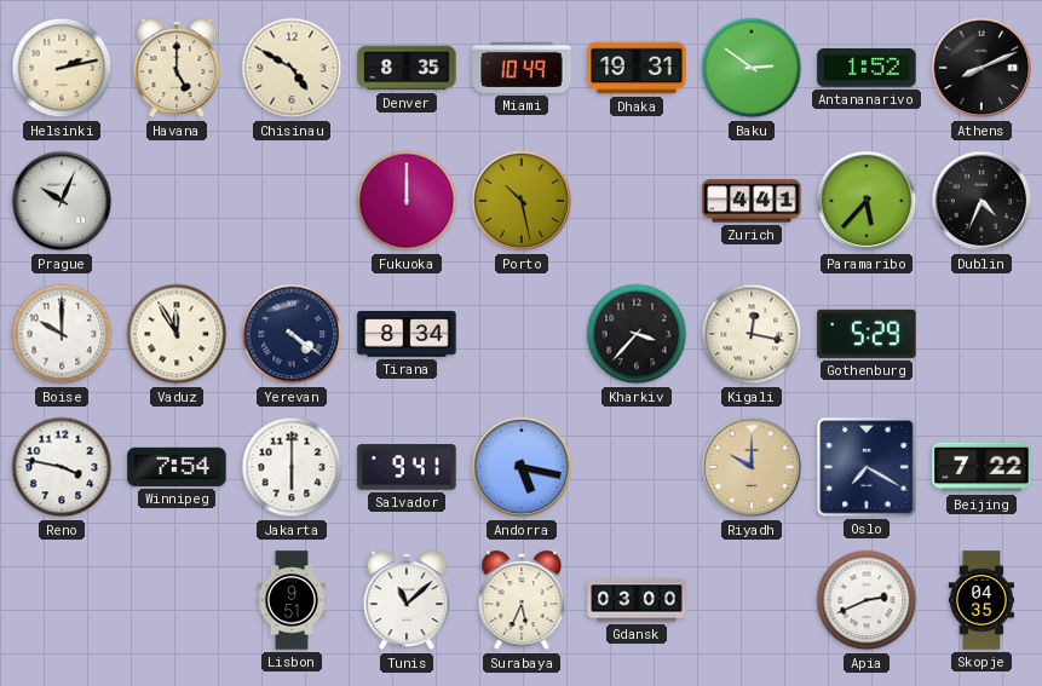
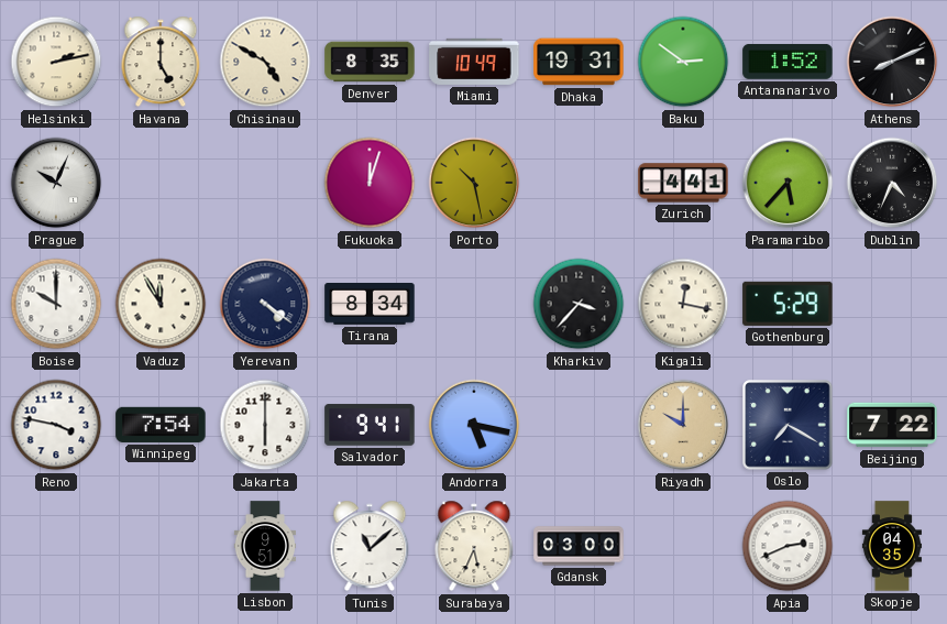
Fukuoka: 12:00 -> 12:03
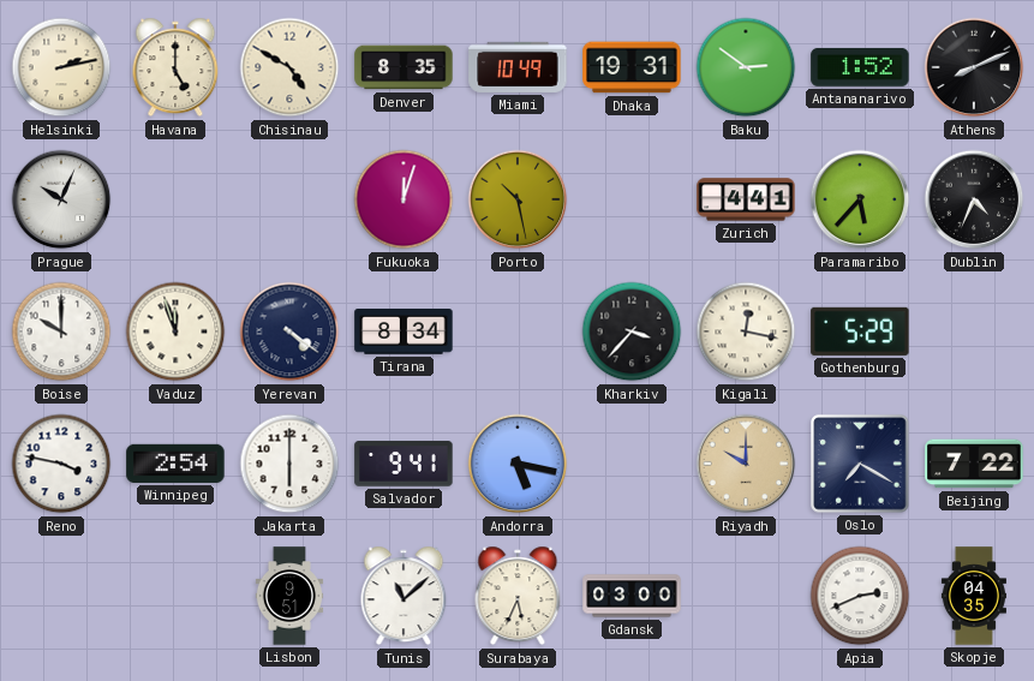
Vaduz: 11:55 -> 11:57
Winnipeg: 7:54 -> 2:54
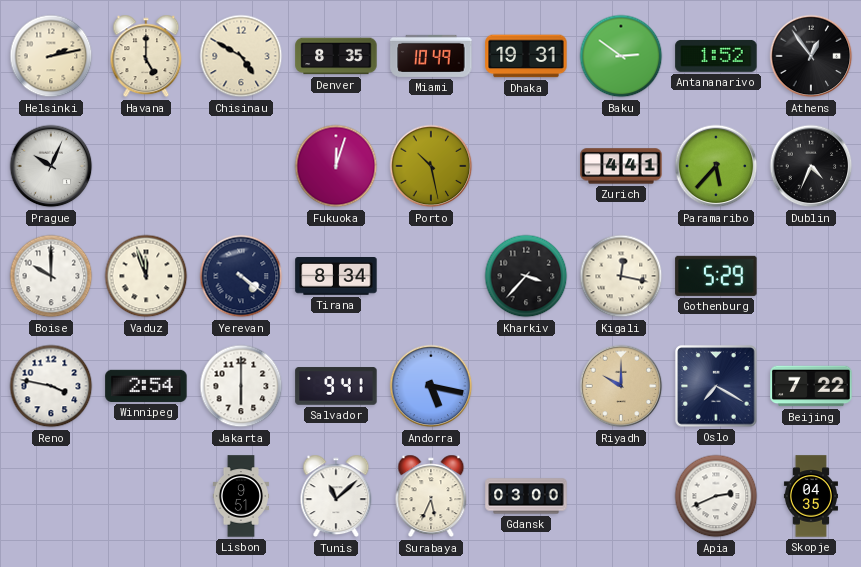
Athens: 8:11 -> 12:54
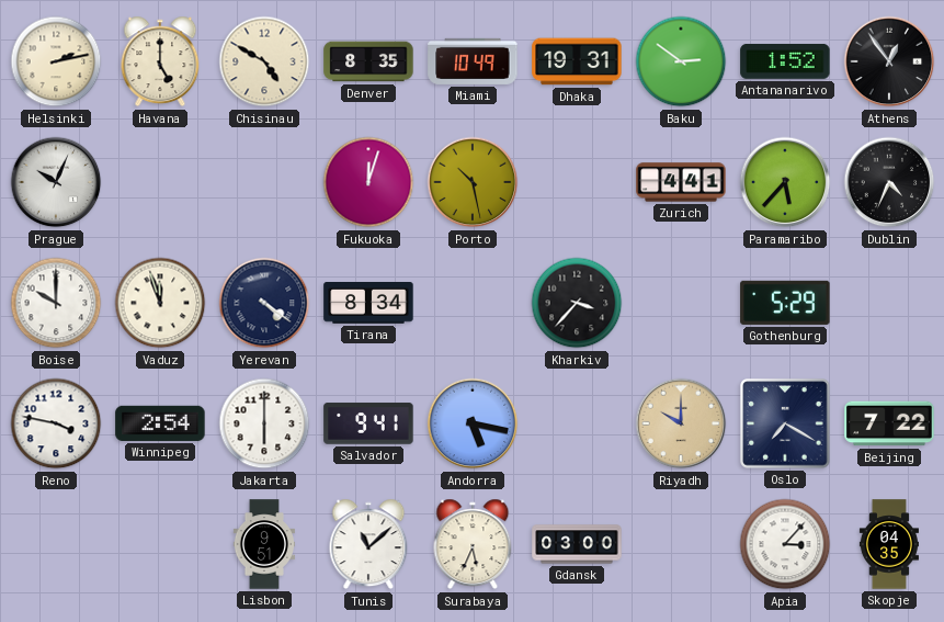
Kigali: 12:17 -> none
Apia: 2:41 -> 3:07
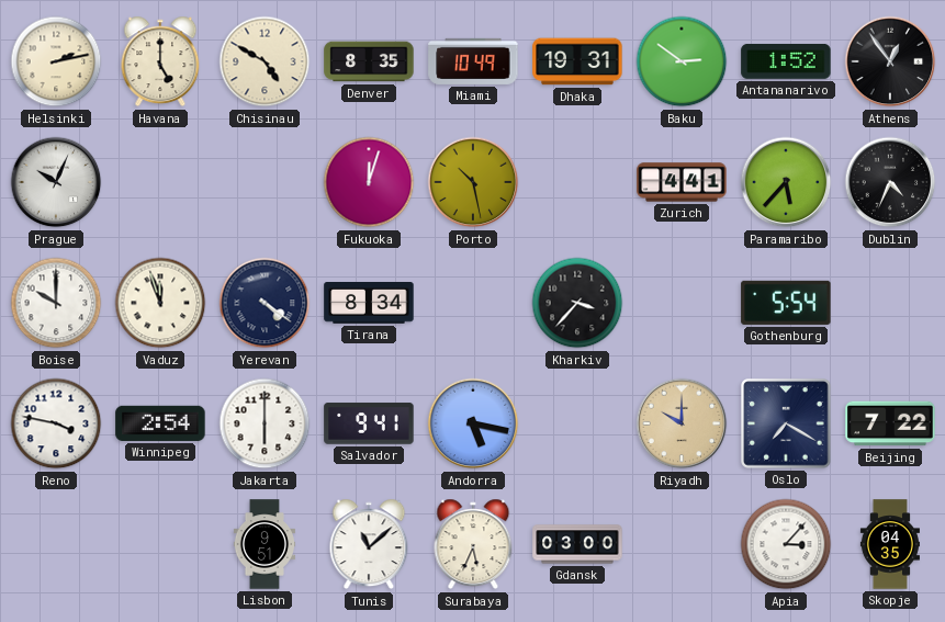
Gothenburg: 5:29 -> 5:54
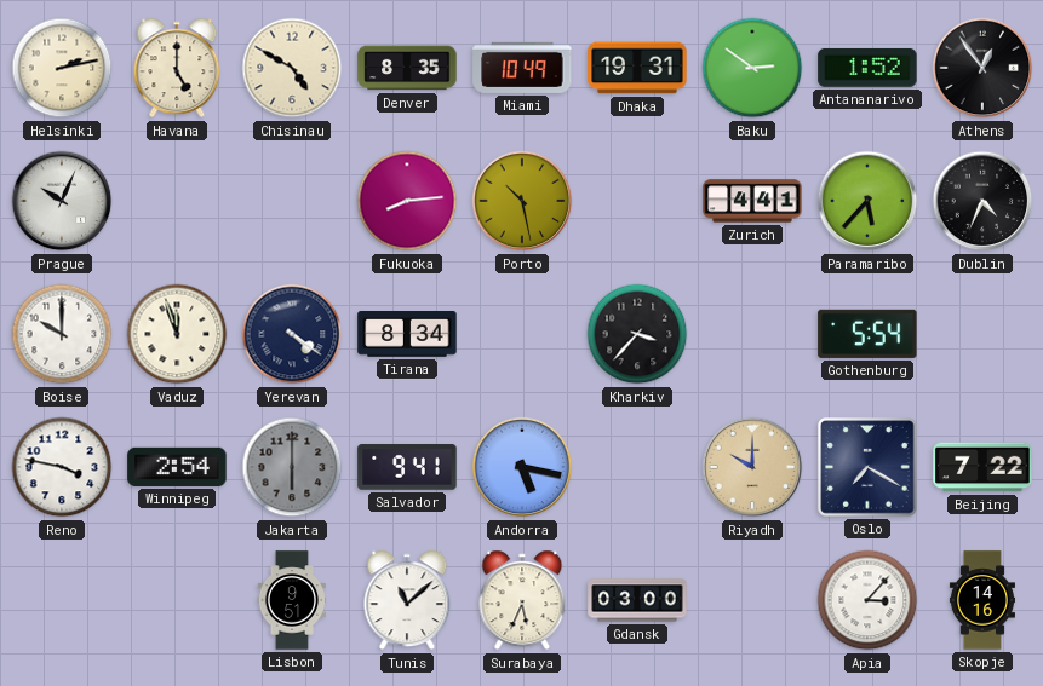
Fukuoka: 12:03 -> 8:14
Jakarta dial: white -> grey
Skopje: 04:35 -> 14:16
